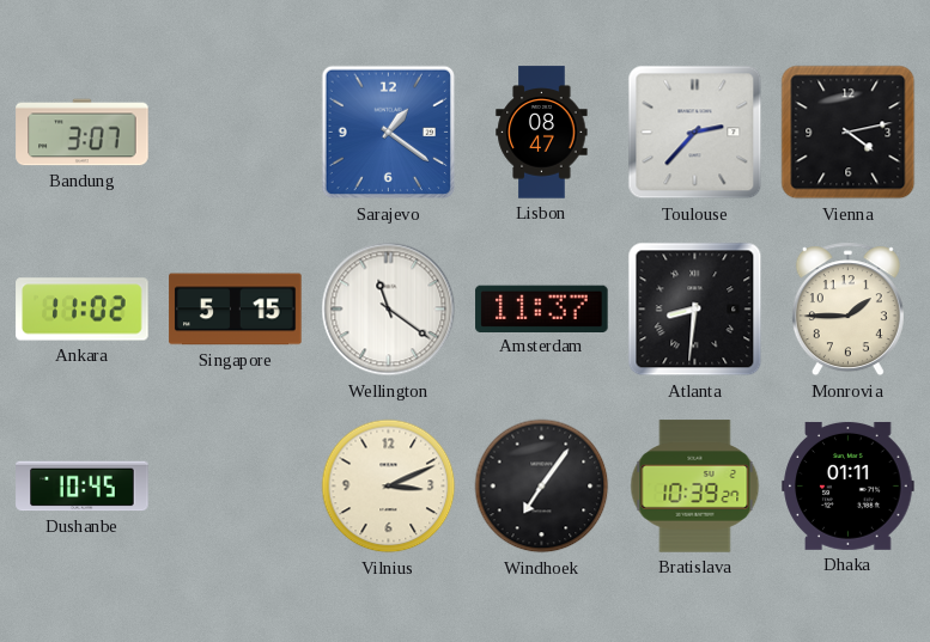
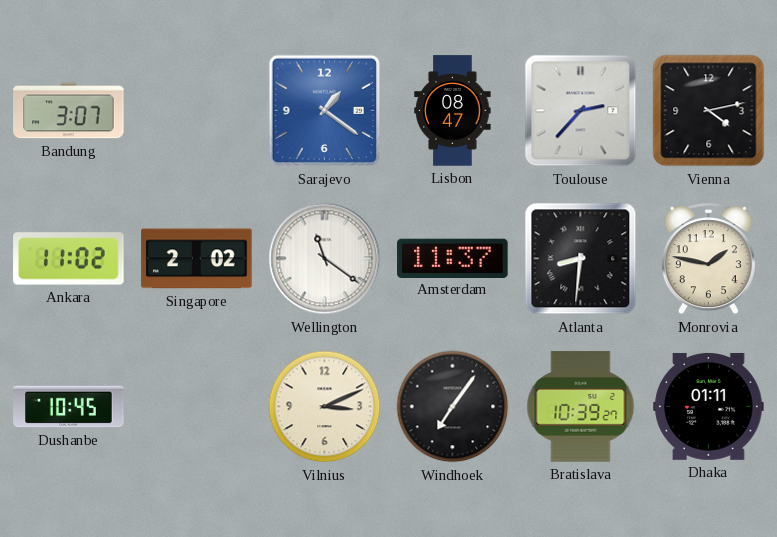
Singapore: 5:15 -> 2:02
Monrovia: 1:45 -> 1:47
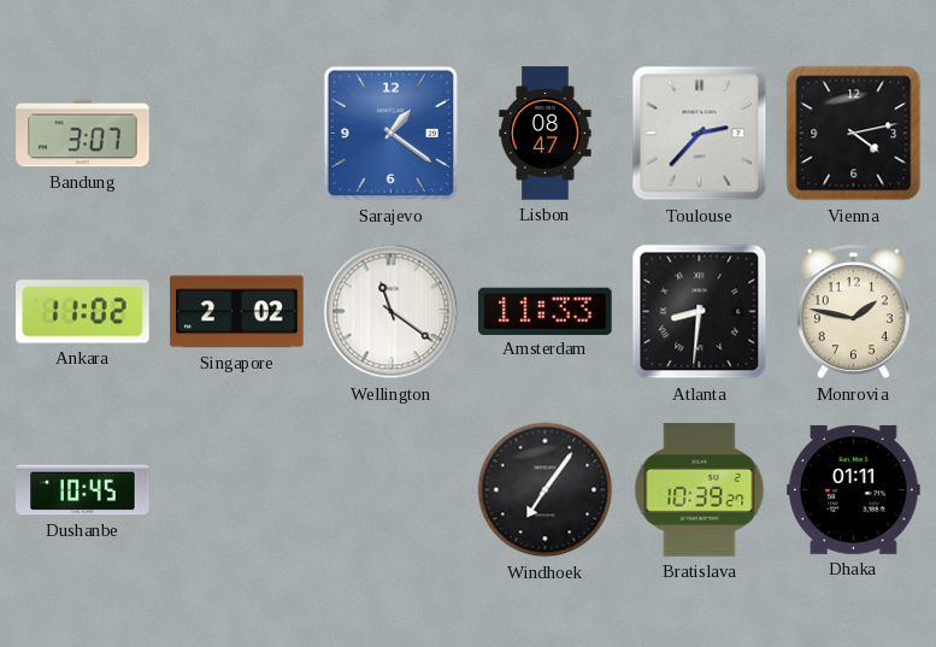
Amsterdam: 11:37 -> 11:33
Vilnius: 3:11 -> none
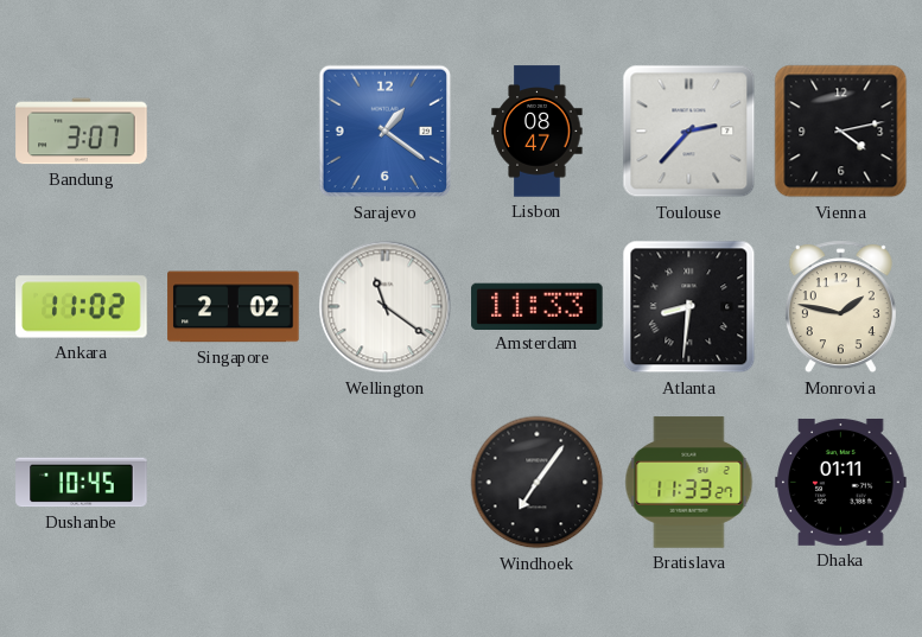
Bratislava: 10:39 -> 11:33
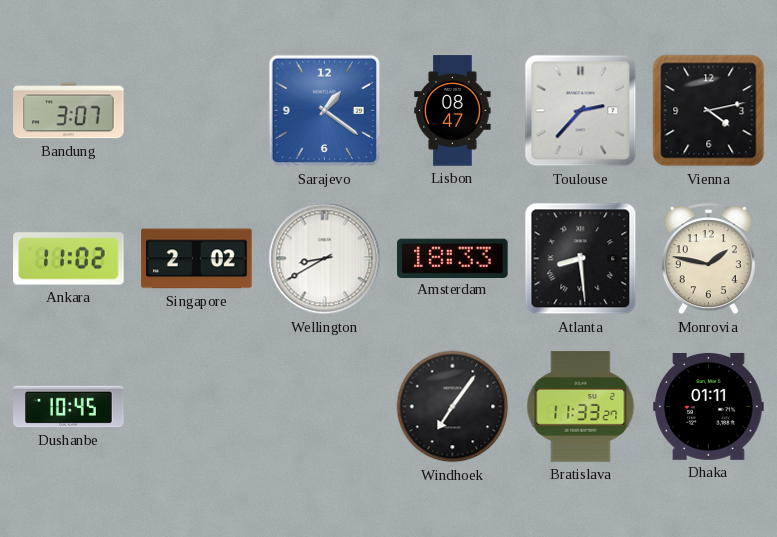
Wellington: 11:21 -> 8:40
Amsterdam: 11:33 -> 18:33
Atlanta: 8:31 -> 8:29
